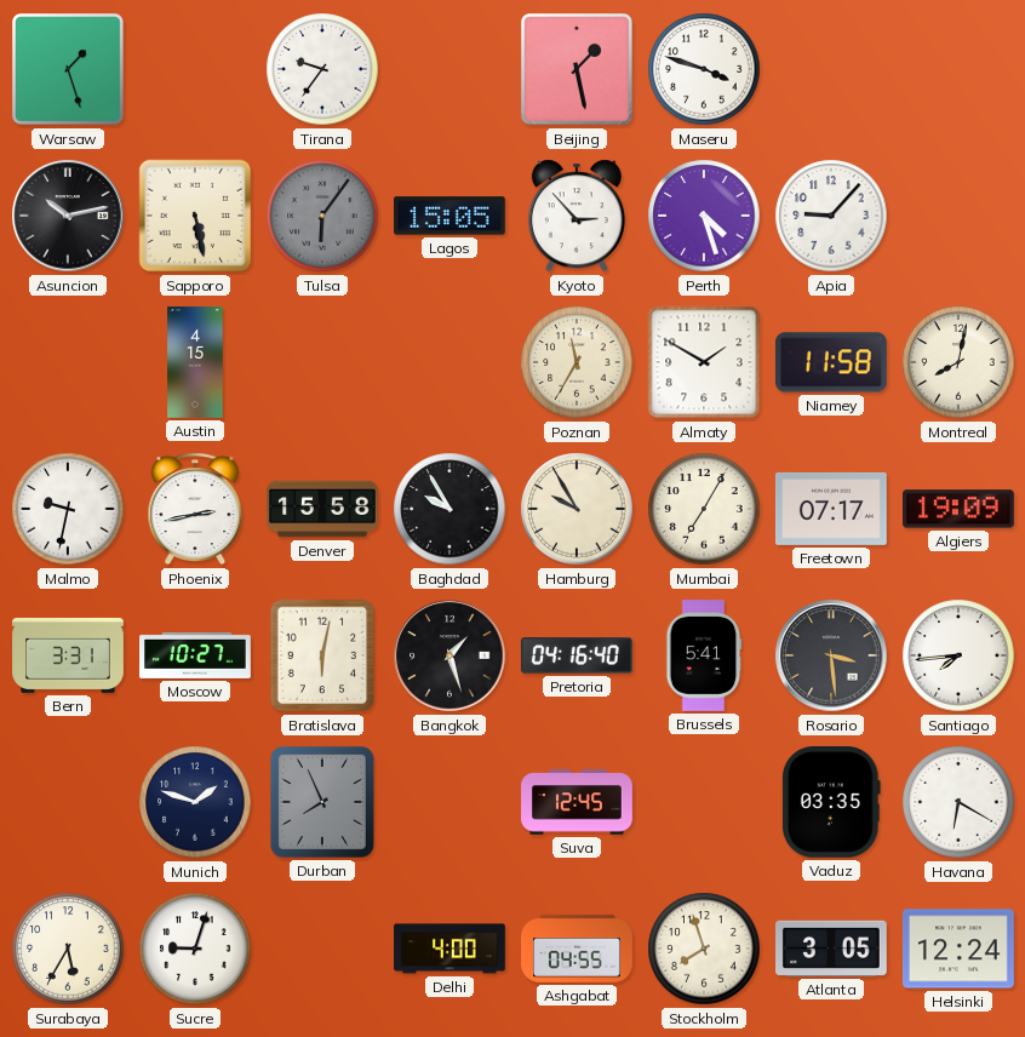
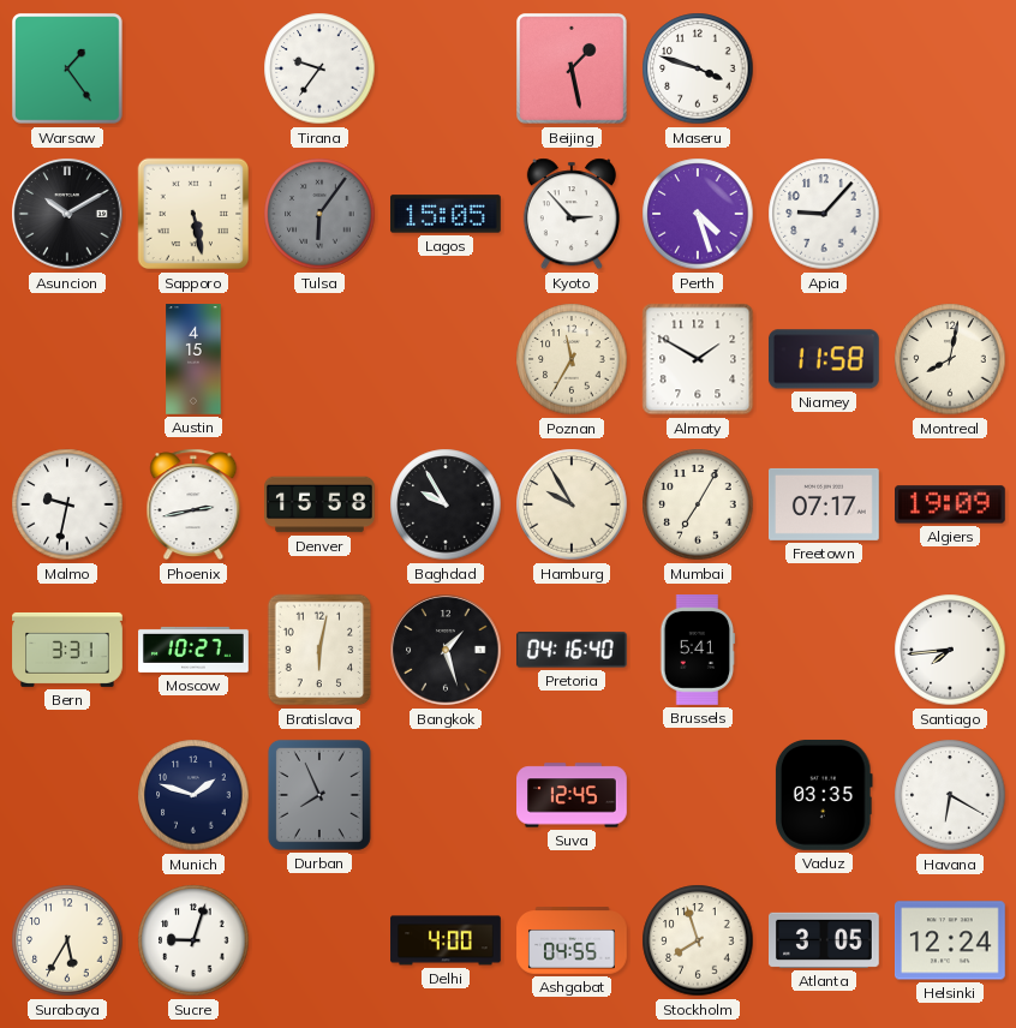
Warsaw: 1:27 -> 1:24
Asuncion: 10:13 -> 10:10
Rosario: 3:29 -> none
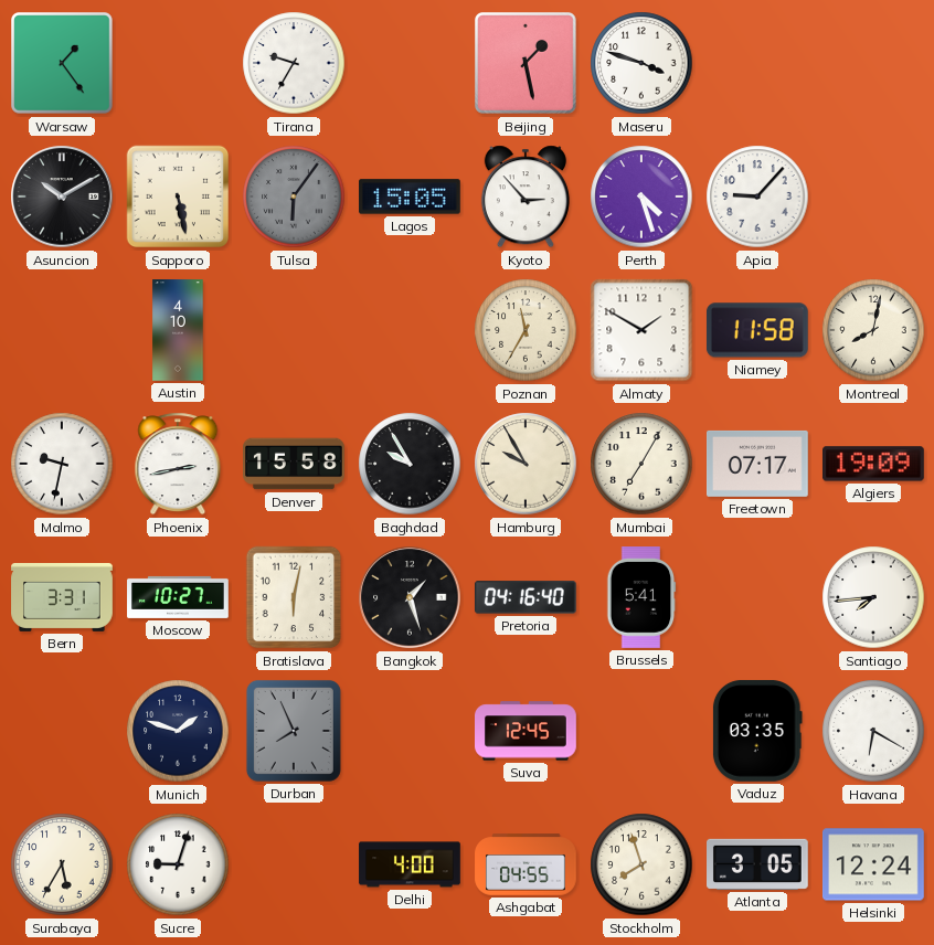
Tirana: 9:36 -> 9:35
Austin: 4:15 -> 4:10
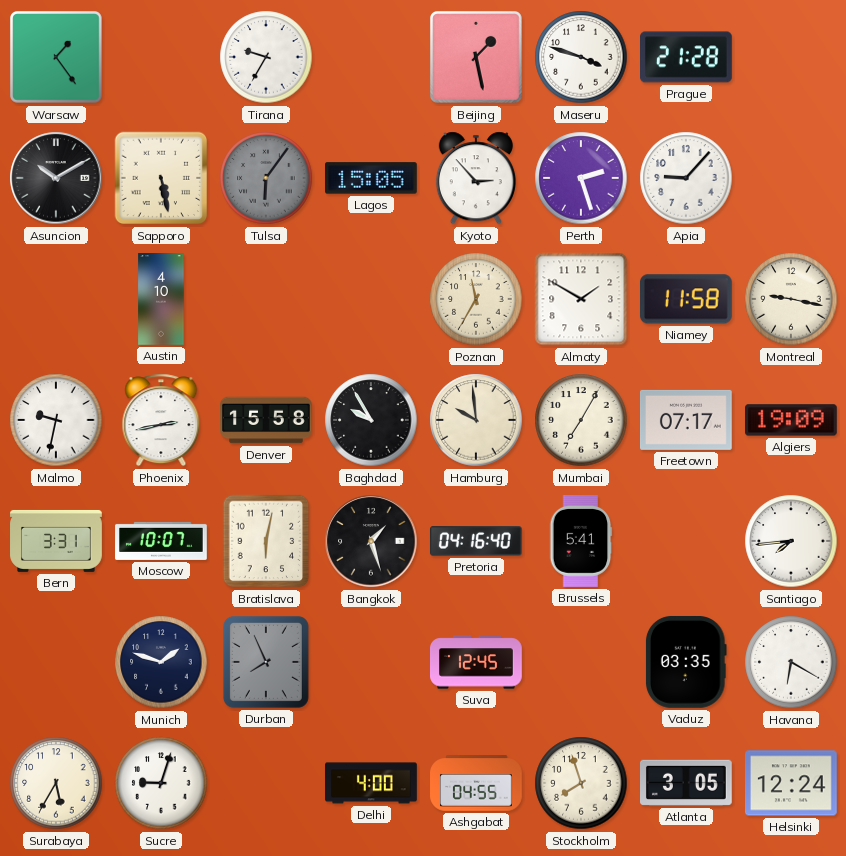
Prague: none -> 21:28
Perth: 4:27 -> 2:27
Montreal: 8:02 -> 9:17
Hamburg: 9:55 -> 9:59
Moscow: 10:27 -> 10:07
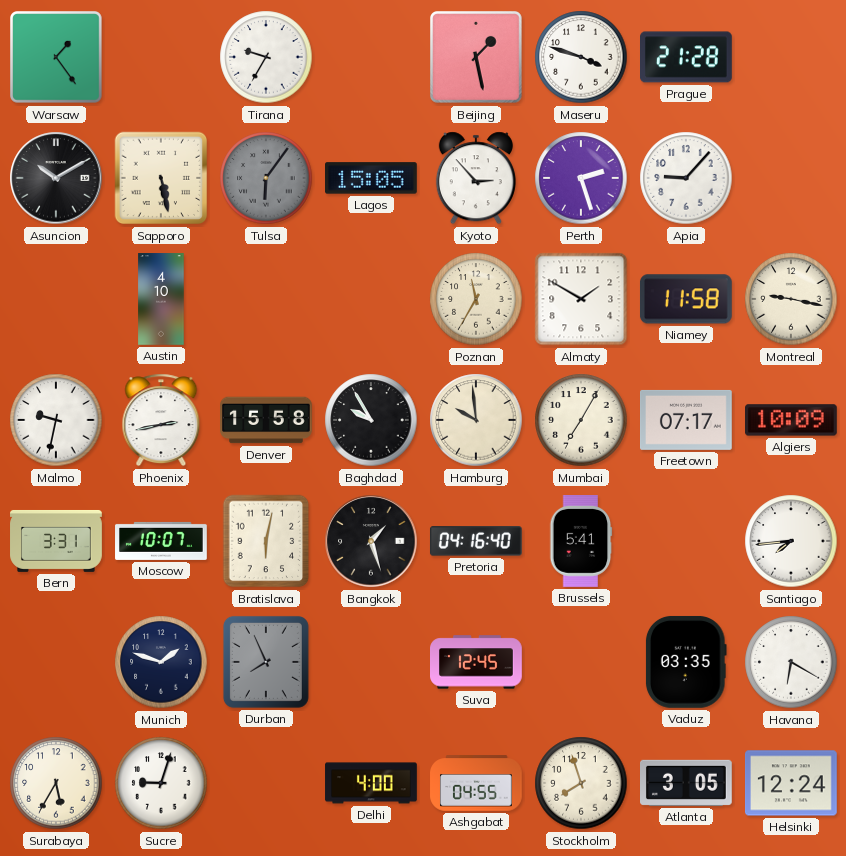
Algiers: 19:09 -> 10:09
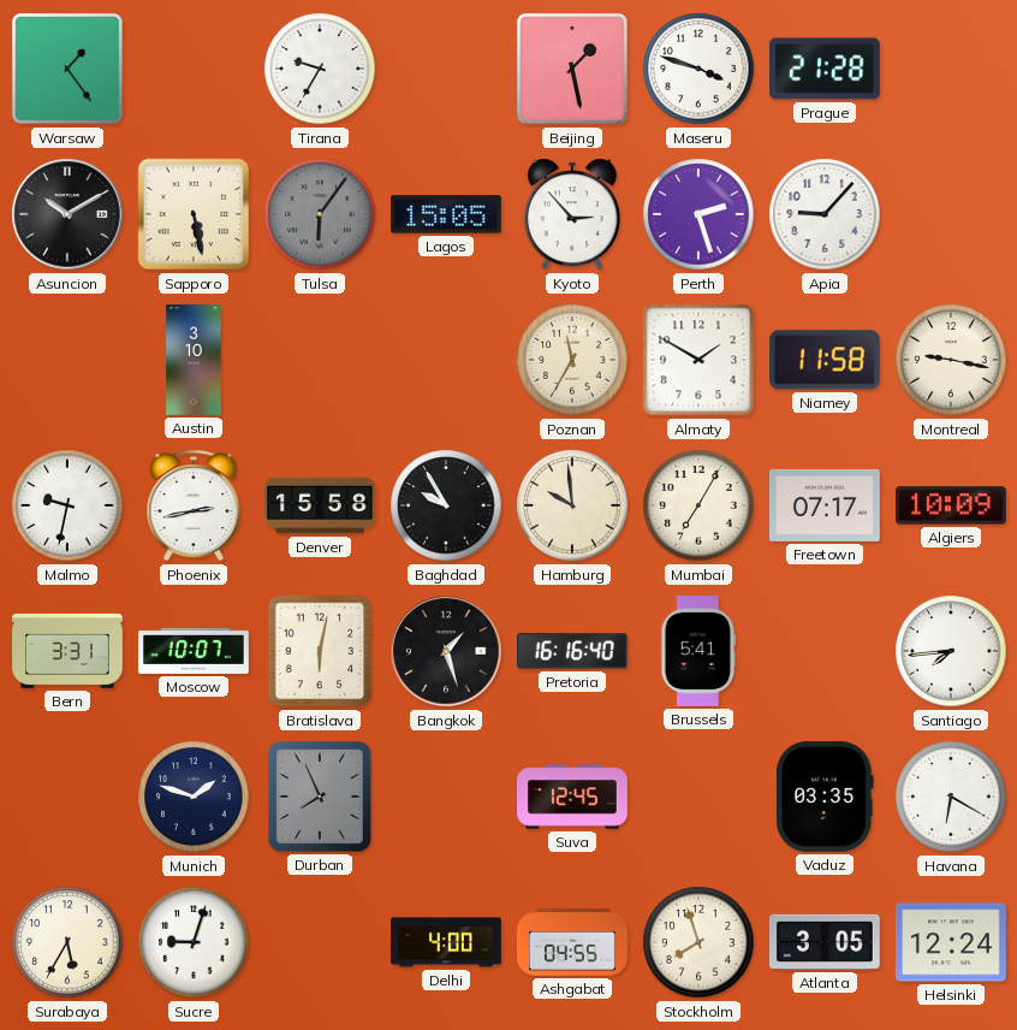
Austin: 4:10 -> 3:10
Pretoria: 04:16 -> 16:16
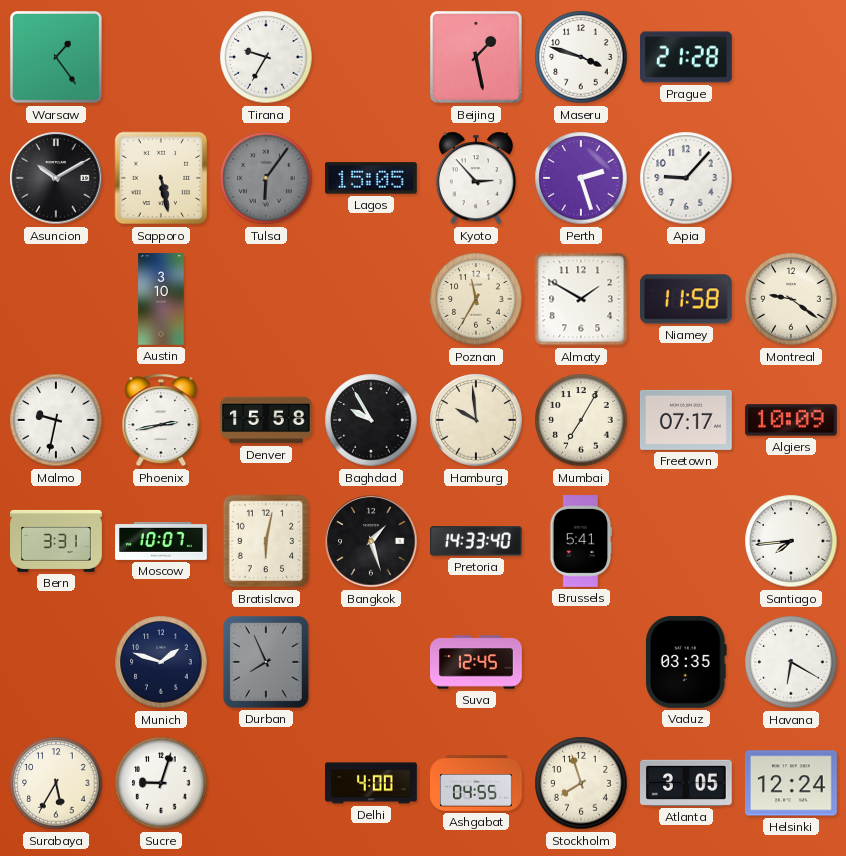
Montreal: 9:17 -> 9:21
Pretoria: 16:16 -> 14:33
